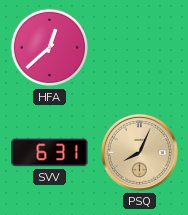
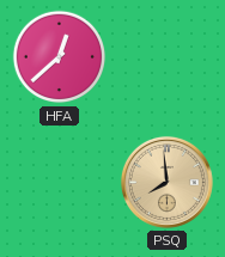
SVV: 6:31 -> none
PSQ: 8:04 -> 7:59
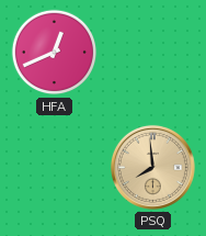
HFA: 12:38 -> 12:41
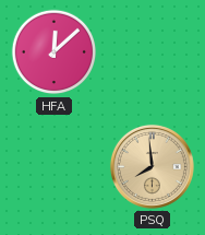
HFA: 12:41 -> 12:08
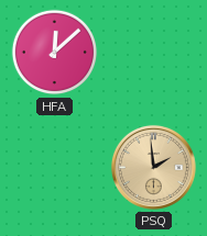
PSQ: 7:59 -> 1:59
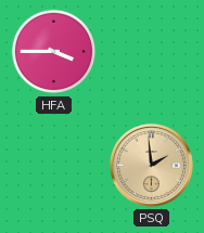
HFA: 12:08 -> 3:45
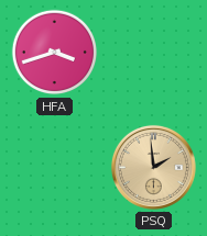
HFA: 3:45 -> 3:42
